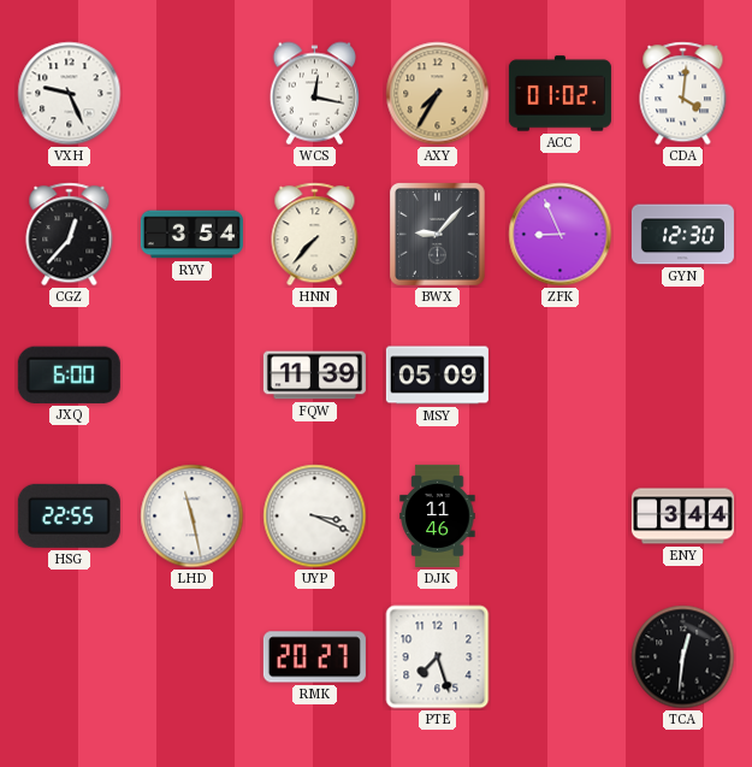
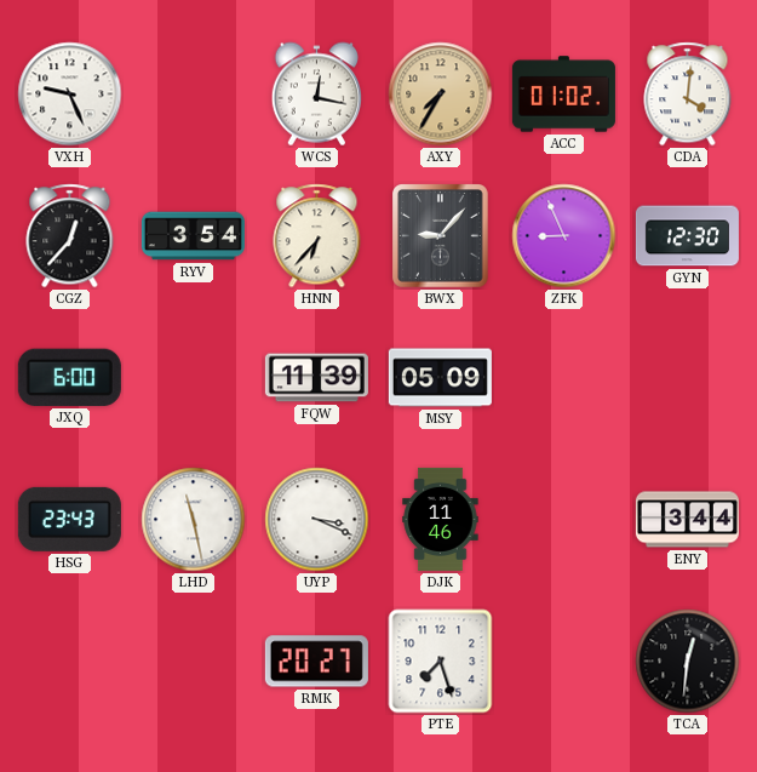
HNN: 7:37 -> 6:37
HSG: 22:55 -> 23:43
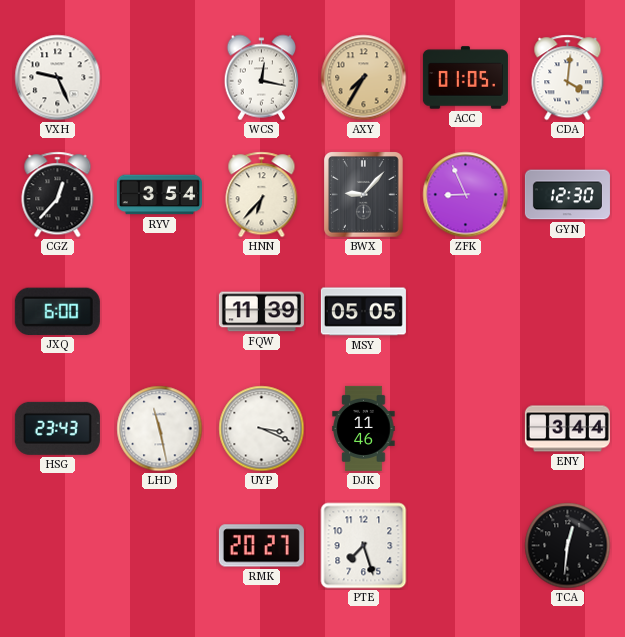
ACC: 01:02 -> 01:05
MSY: 05:09 -> 05:05
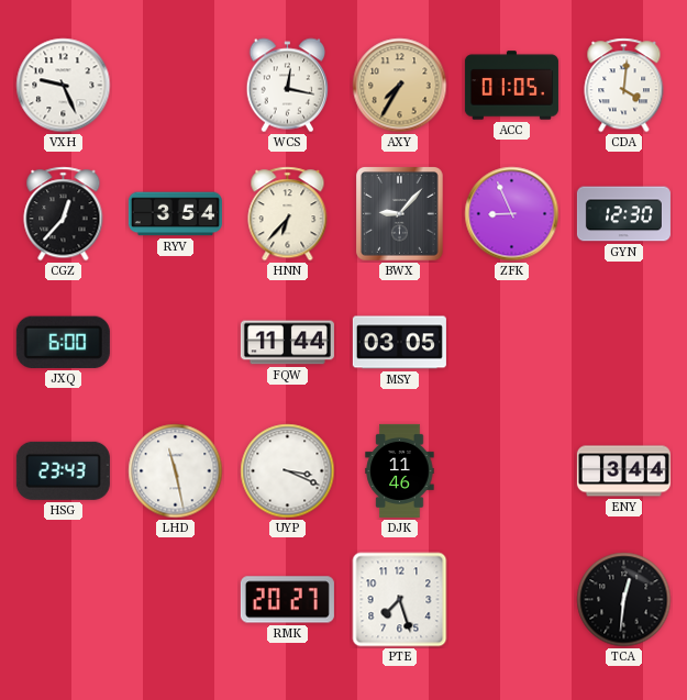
FQW: 11:39 -> 11:44
MSY: 05:05 -> 03:05
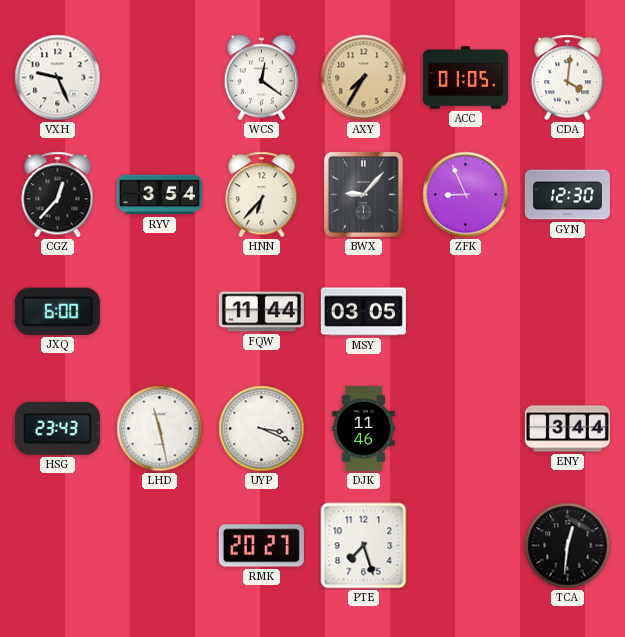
WCS: 12:17 -> 12:21
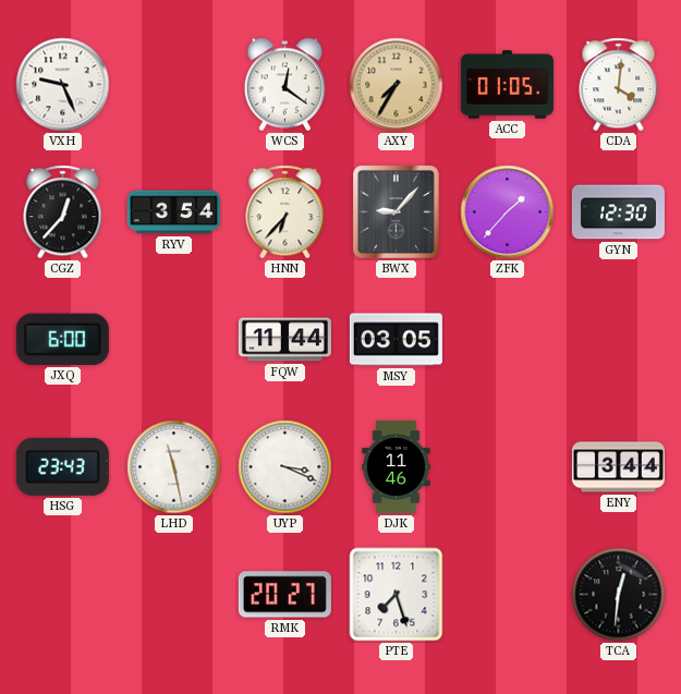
ZFK: 8:56 -> 1:37
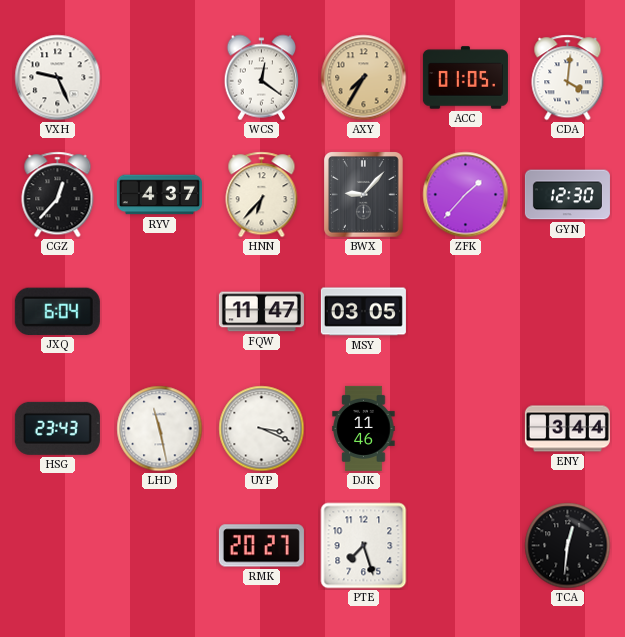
RYV: 3:54 -> 4:37
JXQ: 6:00 -> 6:04
FQW: 11:44 -> 11:47
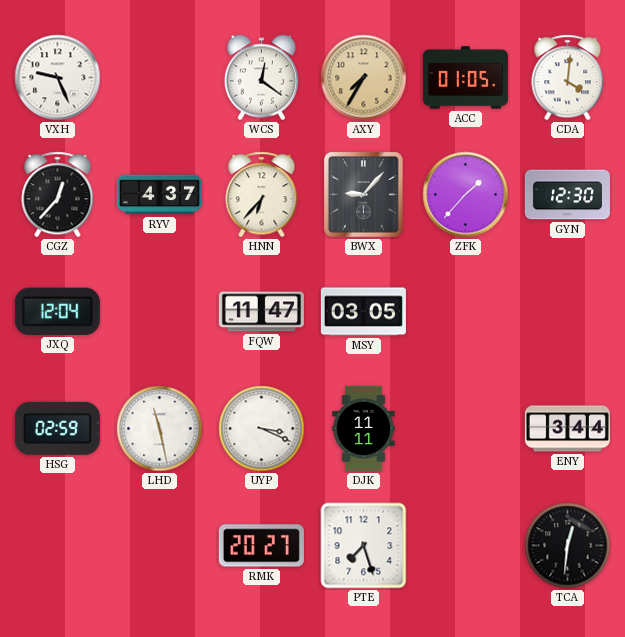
JXQ: 6:04 -> 12:04
HSG: 23:43 -> 02:59
DJK: 11:46 -> 11:11
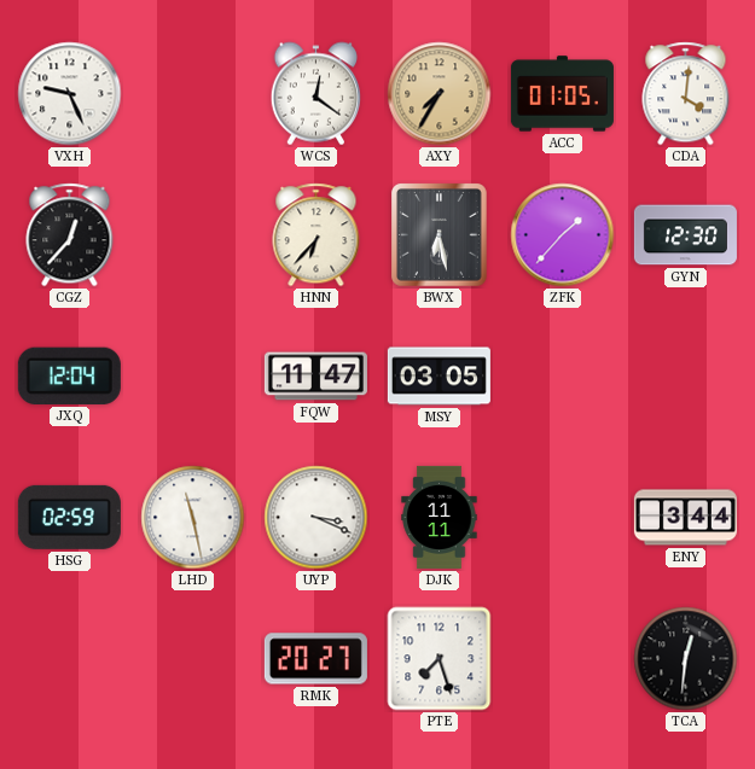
RYV: 4:37 -> none
BWX: 9:07 -> 6:28
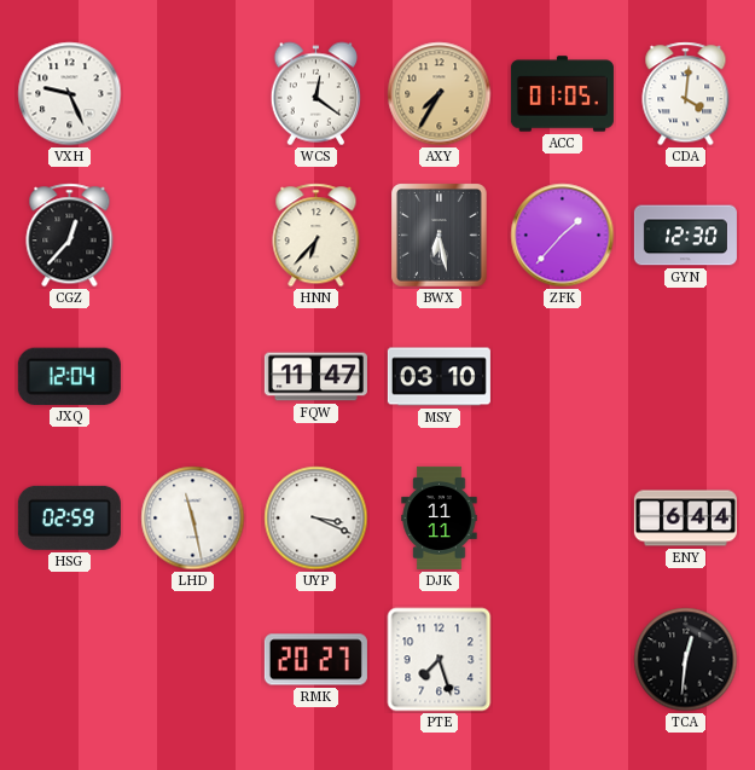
MSY: 03:05 -> 03:10
ENY: 3:44 -> 6:44
